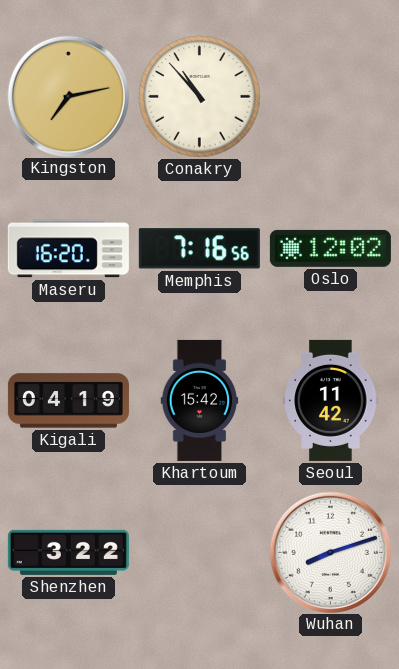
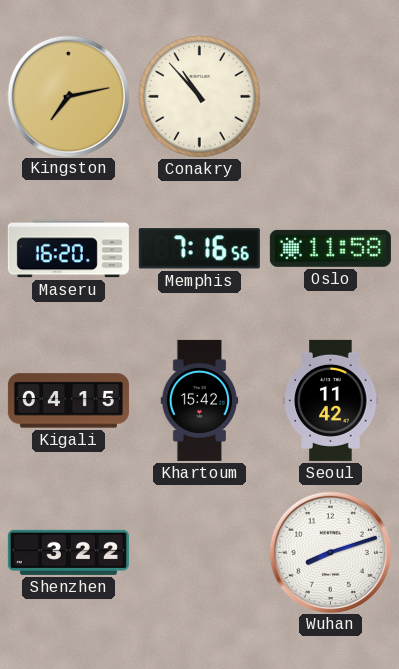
Oslo: 12:02 -> 11:58
Kigali: 04:19 -> 04:15
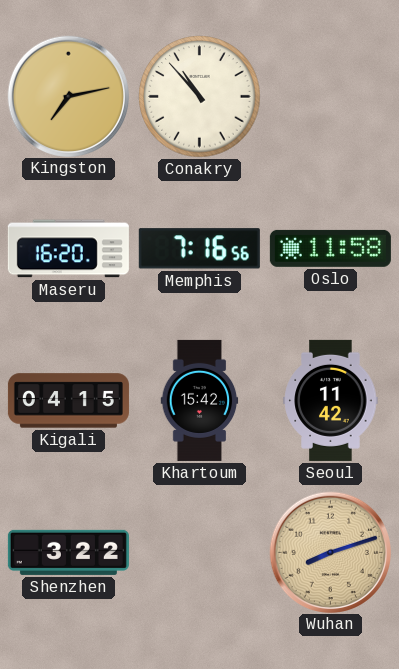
Wuhan dial: white -> champagne
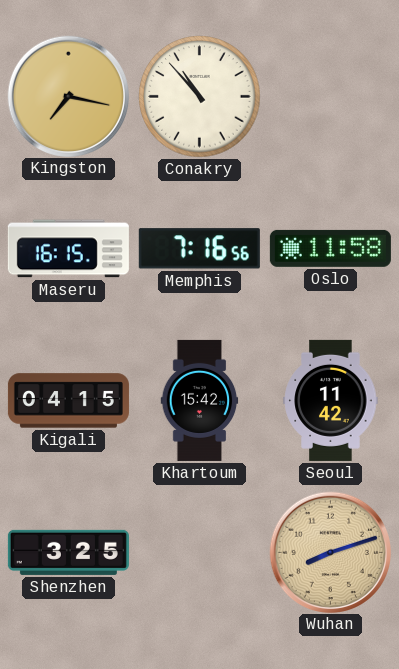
Kingston: 7:13 -> 7:17
Maseru: 16:20 -> 16:15
Shenzhen: 3:22 -> 3:25
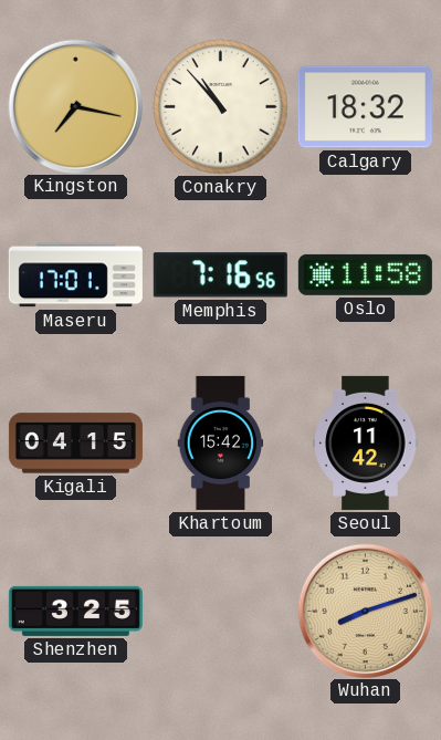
Calgary: none -> 18:32
Maseru: 16:15 -> 17:01
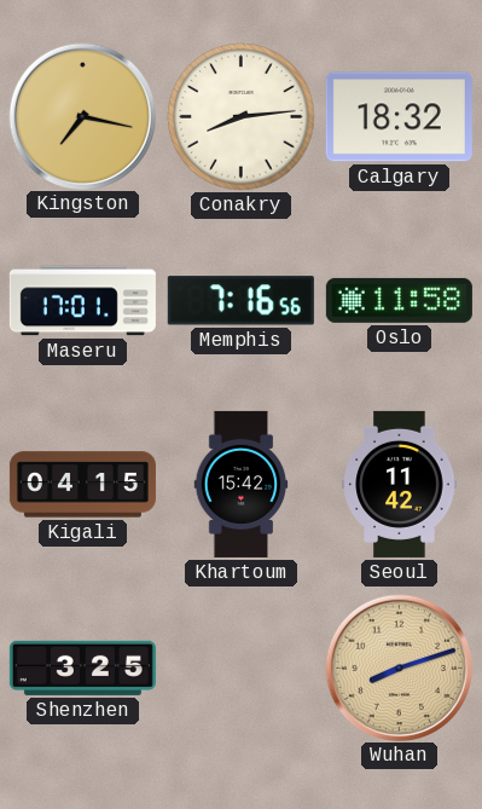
Conakry: 10:53 -> 8:14
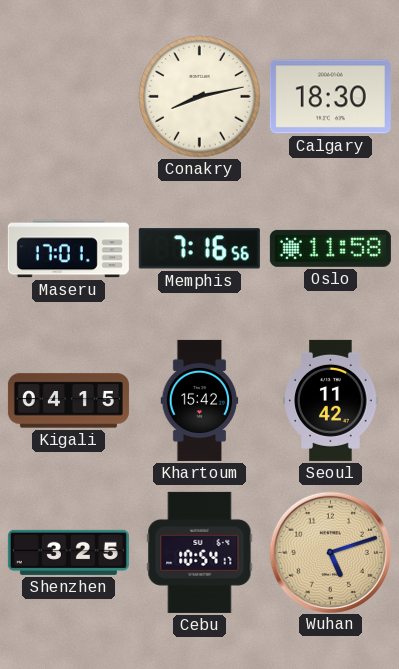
Kingston: 7:17 -> none
Conakry: 8:14 -> 8:13
Calgary: 18:32 -> 18:30
Cebu: none -> 10:54
Wuhan: 8:12 -> 5:12
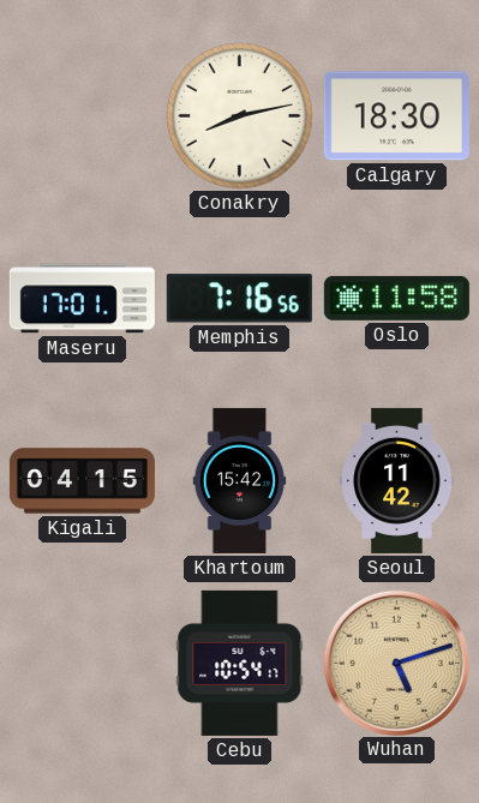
Shenzhen: 3:25 -> none
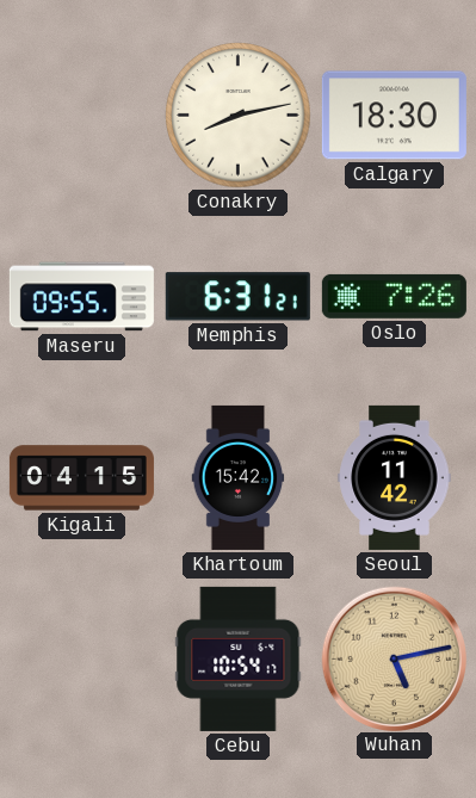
Maseru: 17:01 -> 09:55
Memphis: 7:16 -> 6:31
Oslo: 11:58 -> 7:26
Wuhan: 5:12 -> 5:13
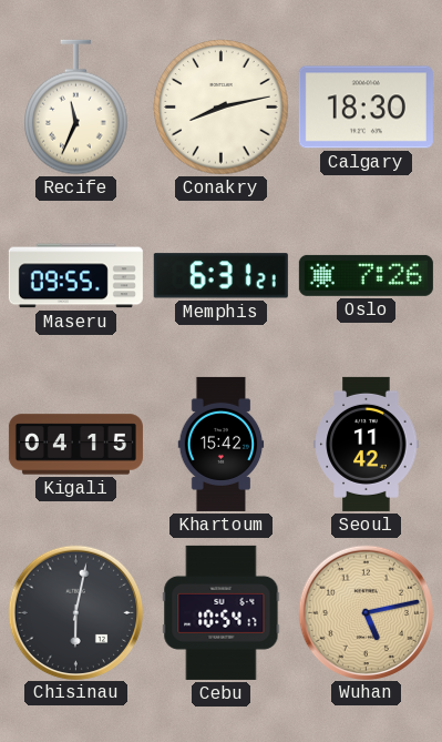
Recife: none -> 11:34
Chisinau: none -> 6:02
